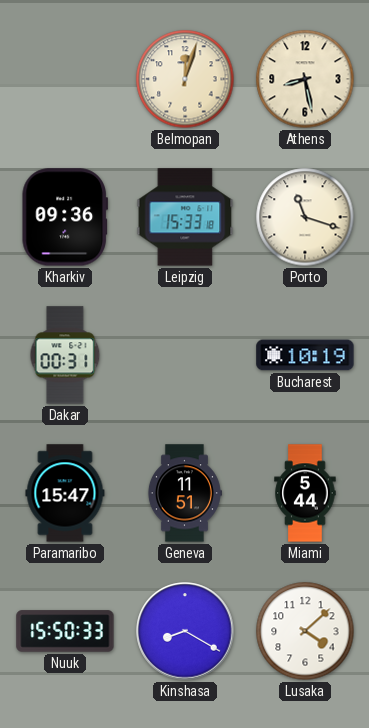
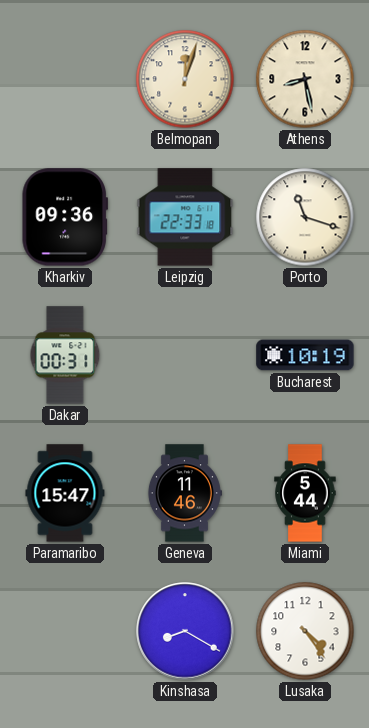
Leipzig: 15:33 -> 22:33
Geneva: 11:51 -> 11:46
Nuuk: 15:50 -> none
Lusaka: 4:08 -> 4:24
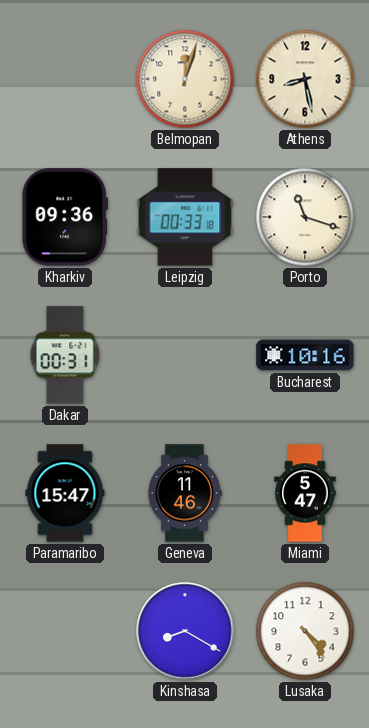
Leipzig: 22:33 -> 00:33
Bucharest: 10:19 -> 10:16
Miami: 5:44 -> 5:47
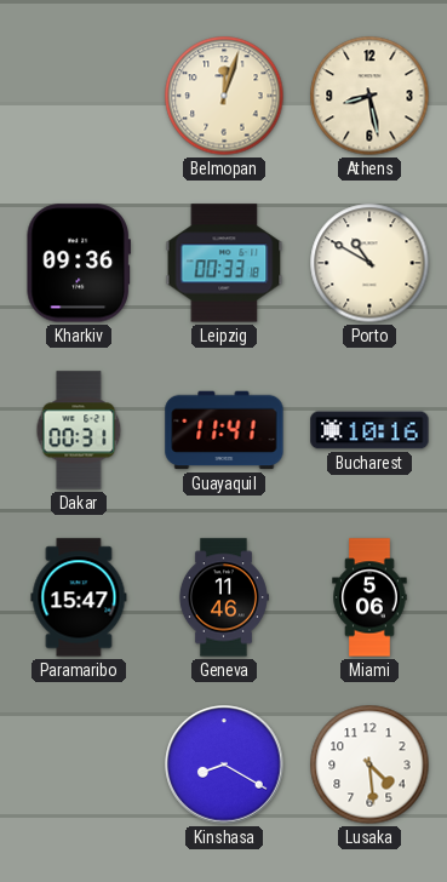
Porto: 11:18 -> 10:50
Guayaquil: none -> 11:41
Miami: 5:47 -> 5:06
Lusaka: 4:24 -> 4:29
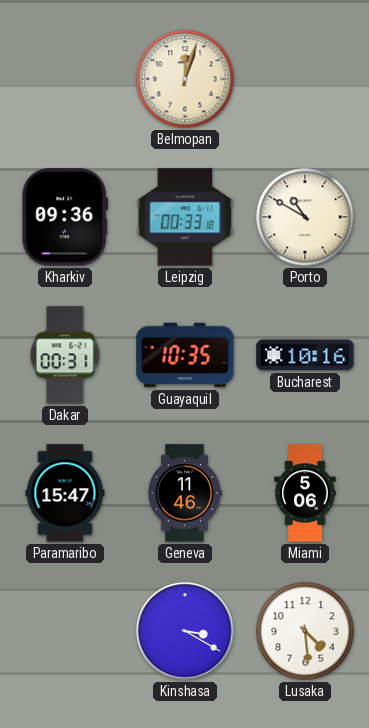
Athens: 8:28 -> none
Guayaquil: 11:41 -> 10:35
Kinshasa: 8:20 -> 3:20
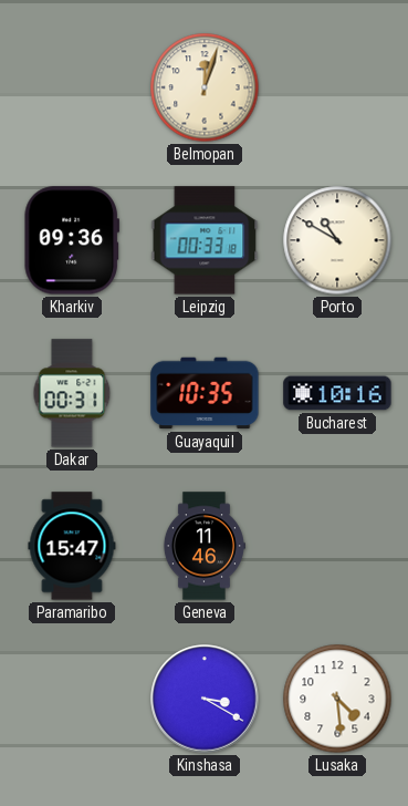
Miami: 5:06 -> none
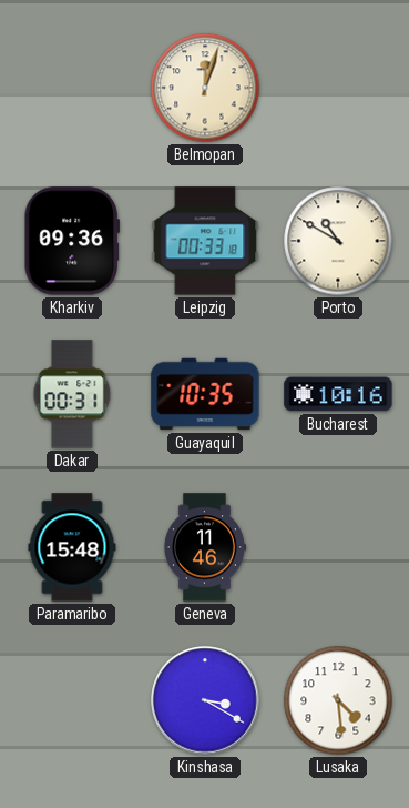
Paramaribo: 15:47 -> 15:48
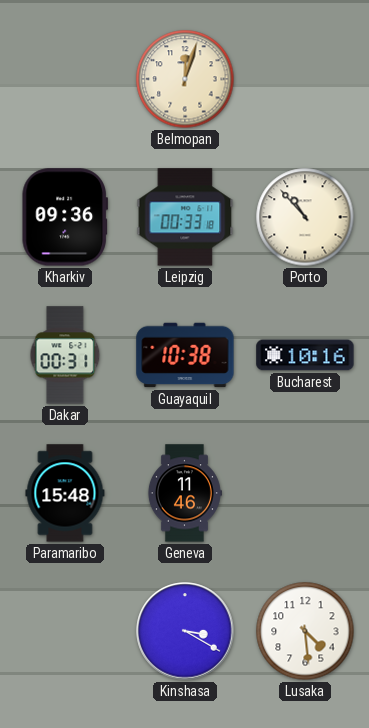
Porto: 10:50 -> 10:53
Guayaquil: 10:35 -> 10:38
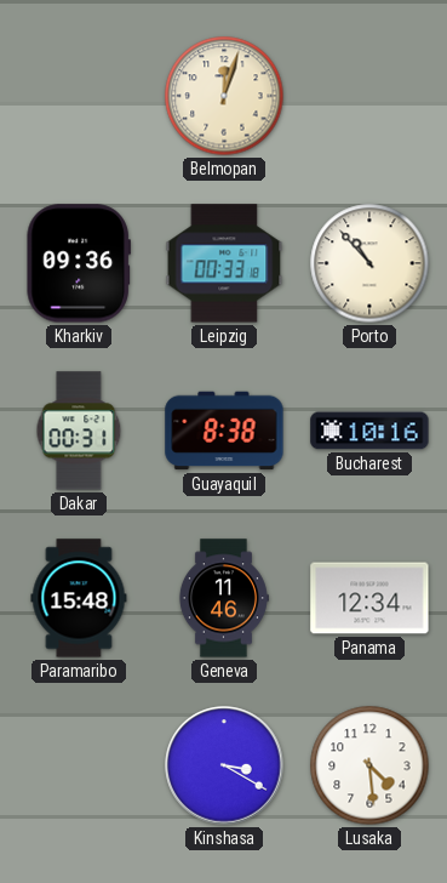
Guayaquil: 10:38 -> 8:38
Panama: none -> 12:34
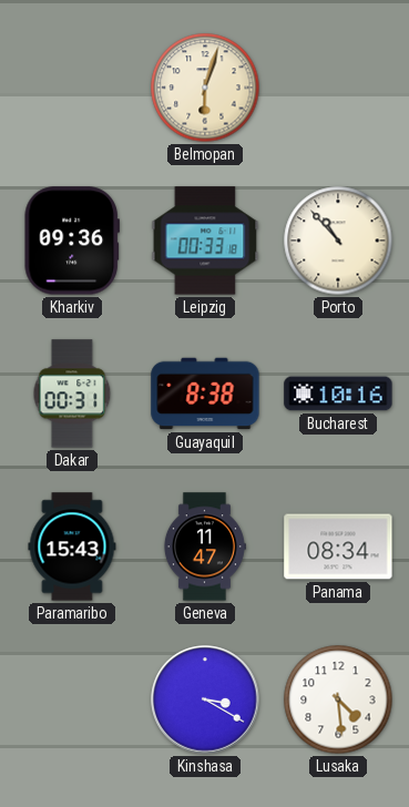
Belmopan: 12:03 -> 6:03
Paramaribo: 15:48 -> 15:43
Geneva: 11:46 -> 11:47
Panama: 12:34 -> 08:34
